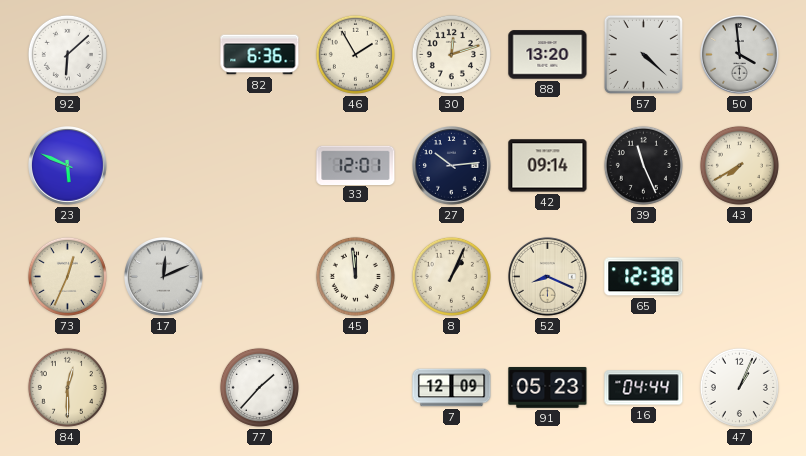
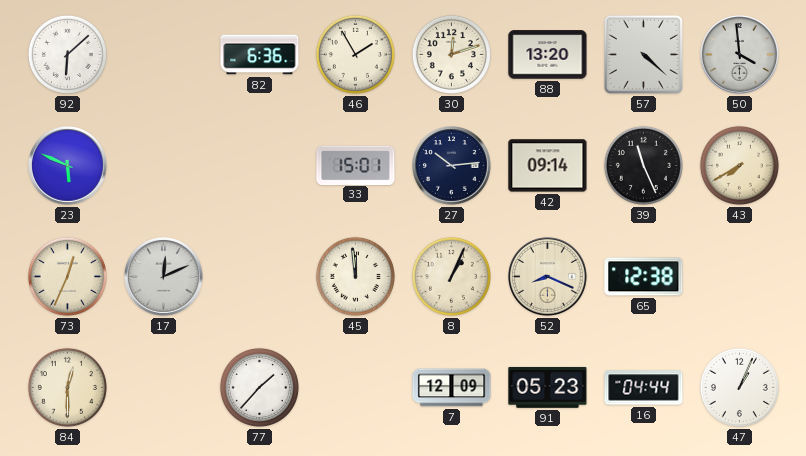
33: 12:01 -> 15:01
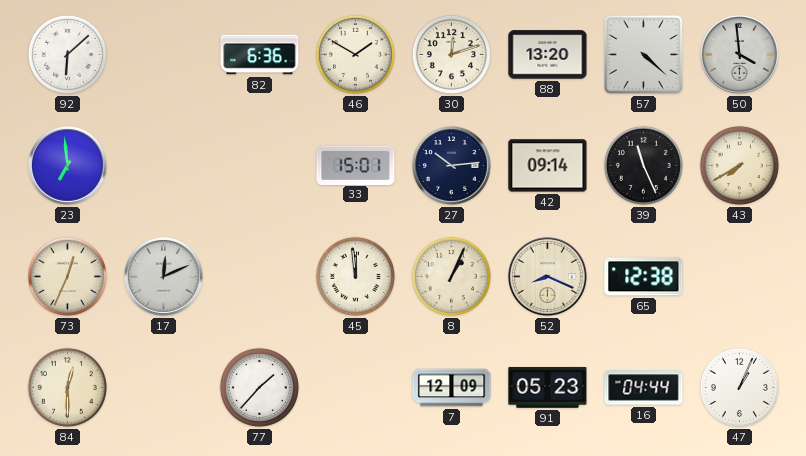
46: 1:55 -> 1:50
23: 5:49 -> 6:59
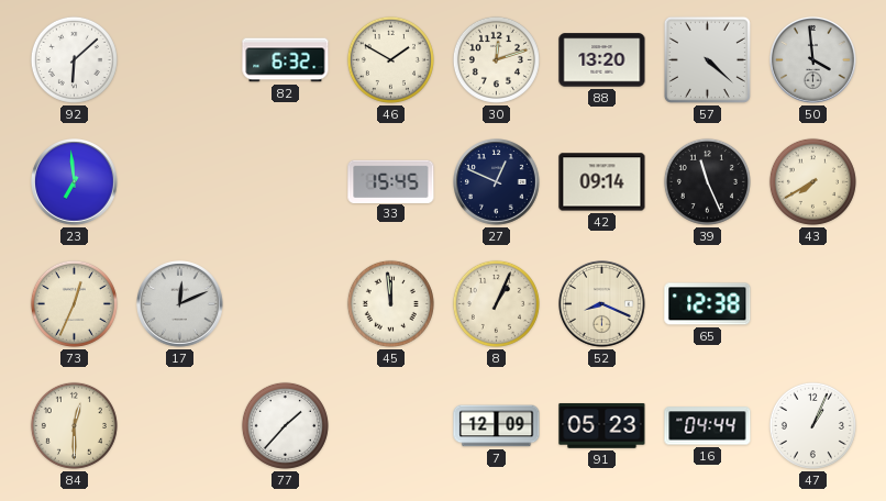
82: 6:36 -> 6:32
33: 15:01 -> 15:45
27: 10:14 -> 12:49
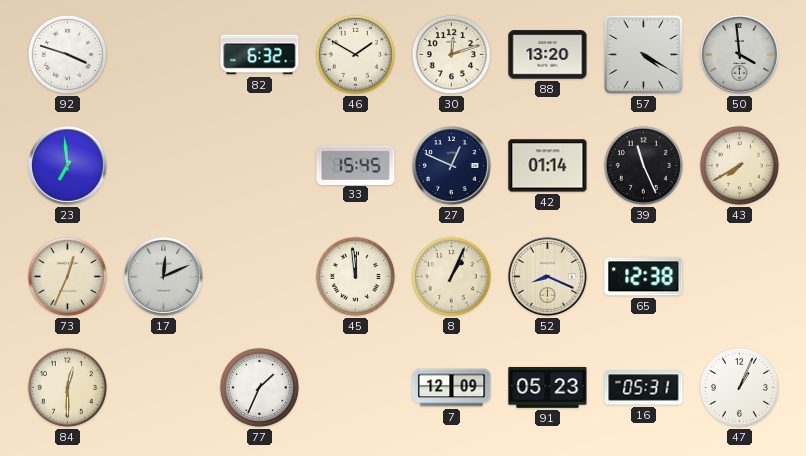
92: 6:08 -> 3:48
57: 4:22 -> 4:20
42: 09:14 -> 01:14
77: 1:37 -> 1:34
16: 04:44 -> 05:31
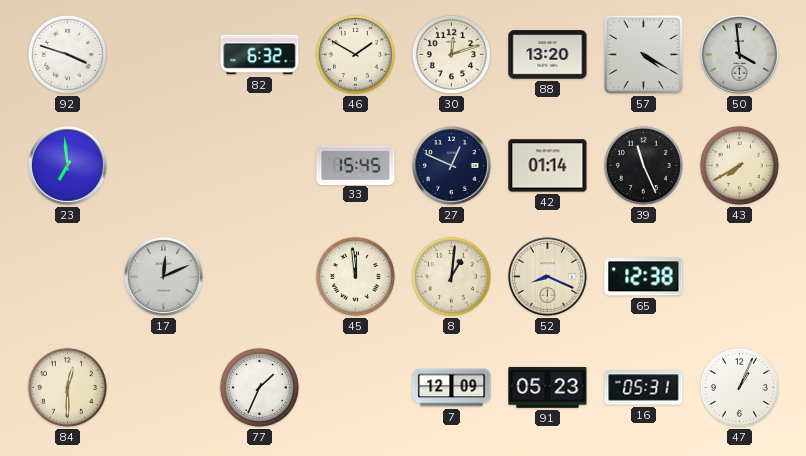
73: 12:34 -> none
8: 1:04 -> 1:01
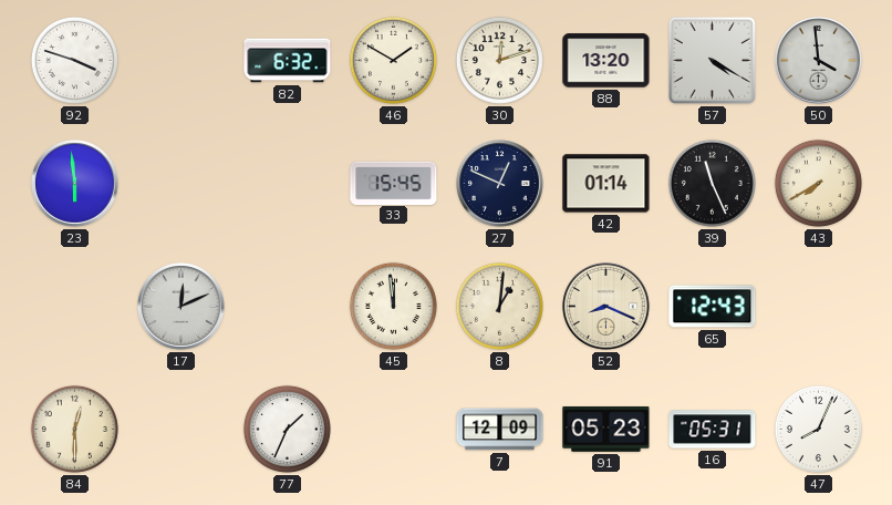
23: 6:59 -> 5:59
65: 12:38 -> 12:43
47: 1:04 -> 8:04
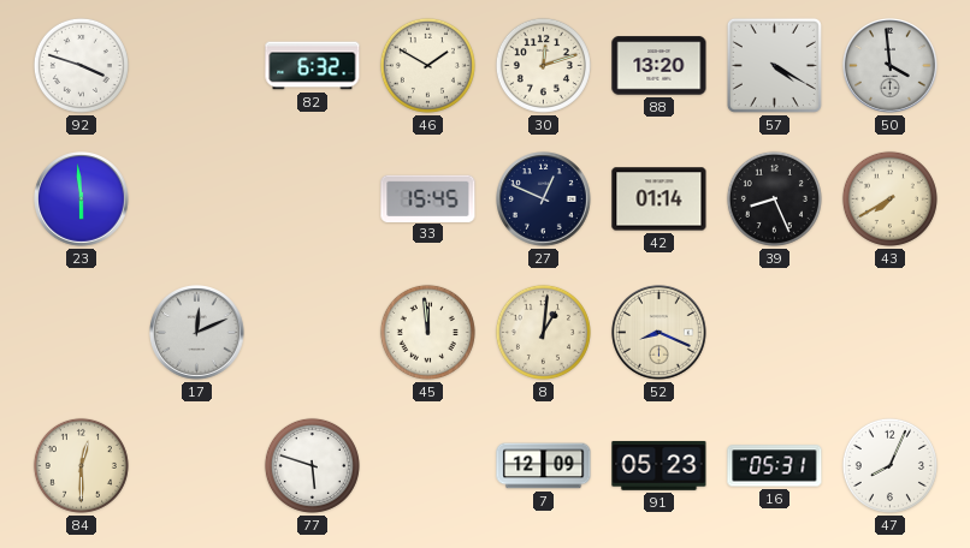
39: 11:26 -> 8:26
65: 12:43 -> none
77: 1:34 -> 5:48
